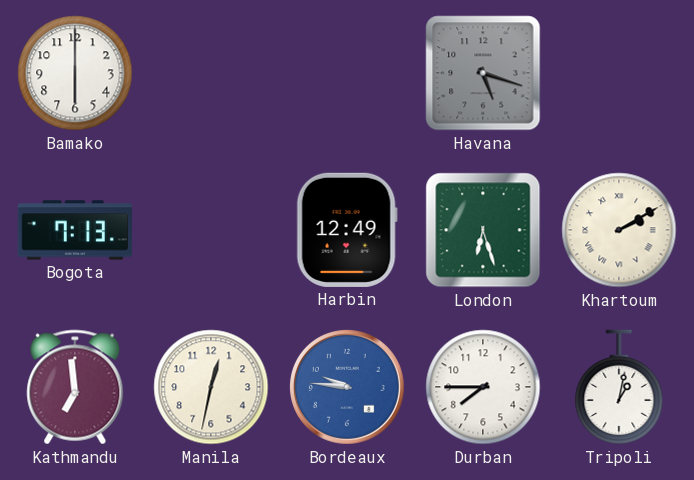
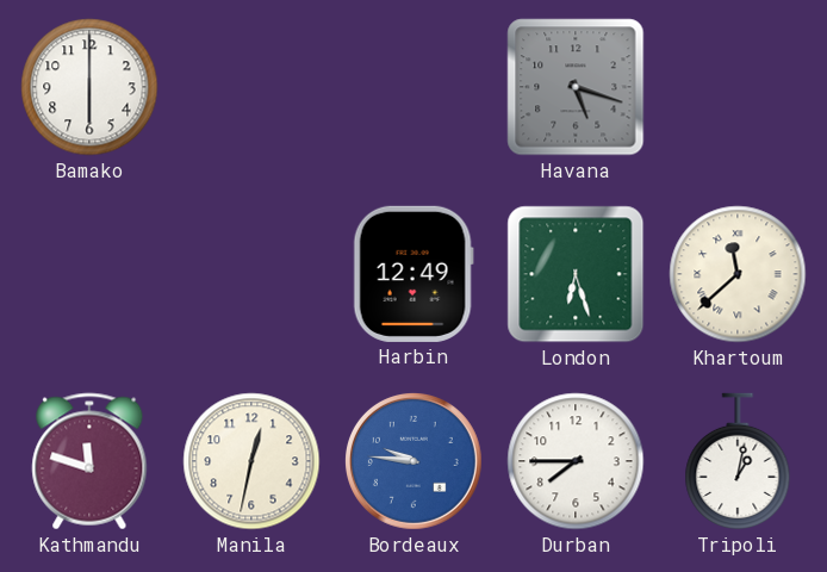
Bogota: 7:13 -> none
Khartoum: 2:10 -> 11:38
Kathmandu: 6:59 -> 11:48
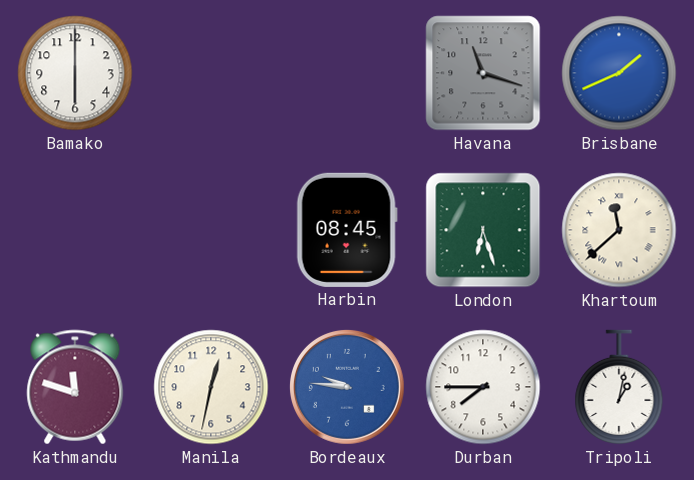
Havana: 5:18 -> 11:18
Brisbane: none -> 1:41
Harbin: 12:49 -> 08:45
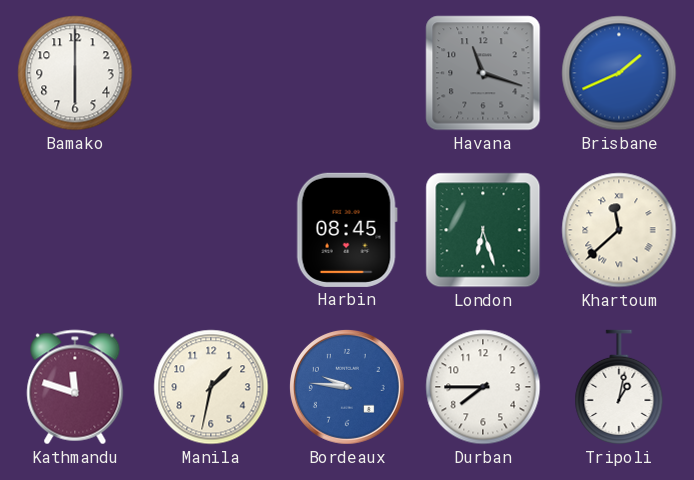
Manila: 12:32 -> 1:32
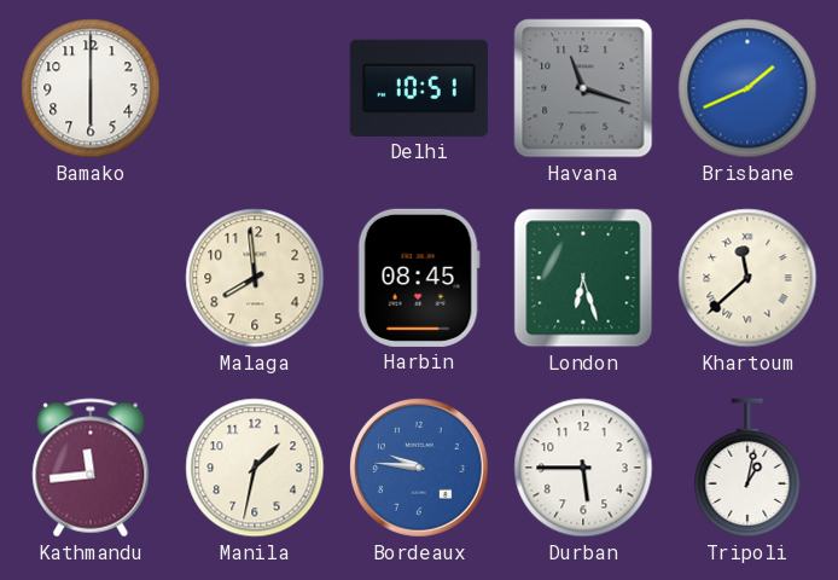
Delhi: none -> 10:51
Malaga: none -> 7:59
Kathmandu: 11:48 -> 11:44
Durban: 7:45 -> 5:45
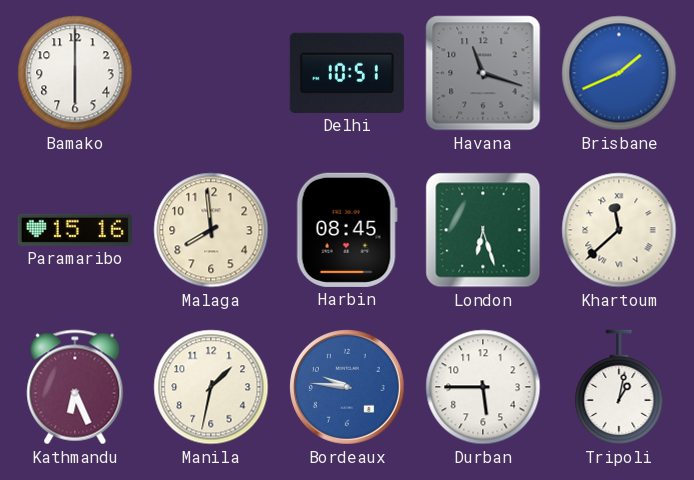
Paramaribo: none -> 15:16
Kathmandu: 11:44 -> 6:26
